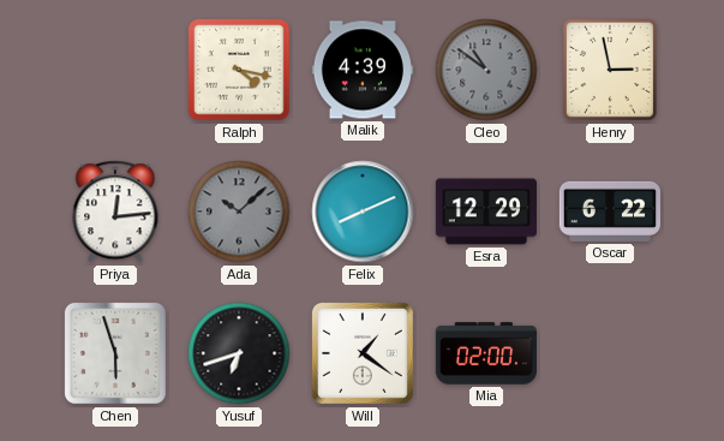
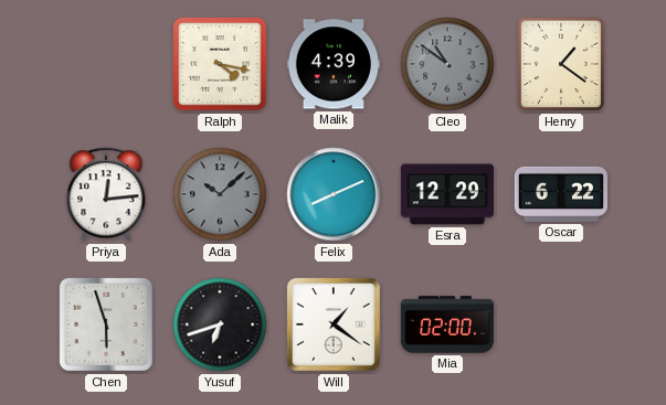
Henry: 2:58 -> 1:21
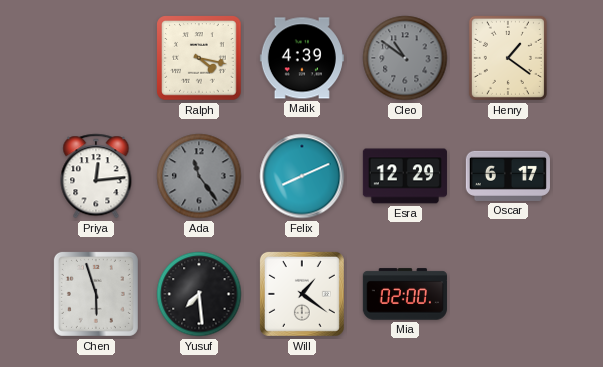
Ada: 10:08 -> 11:24
Oscar: 6:22 -> 6:17
Yusuf: 6:42 -> 7:29
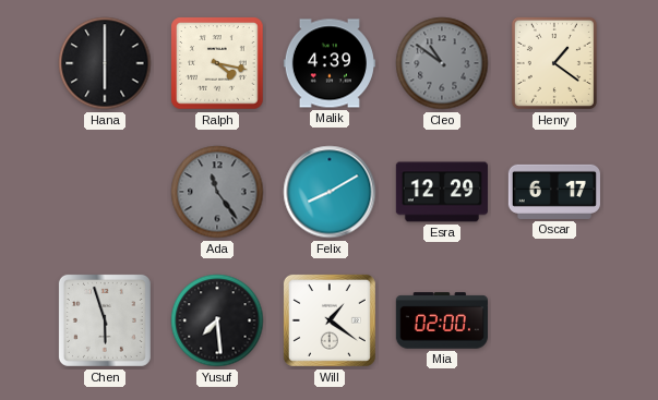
Hana: none -> 6:00
Priya: 12:14 -> none
Felix: 8:11 -> 8:10
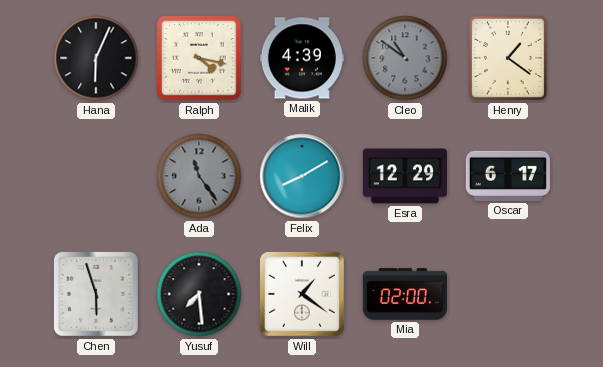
Hana: 6:00 -> 6:04
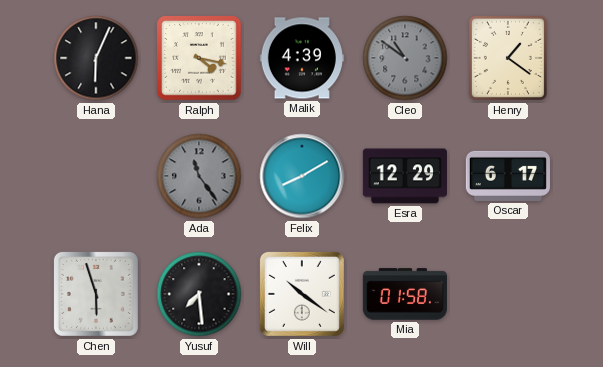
Will: 1:21 -> 10:21
Mia: 02:00 -> 01:58
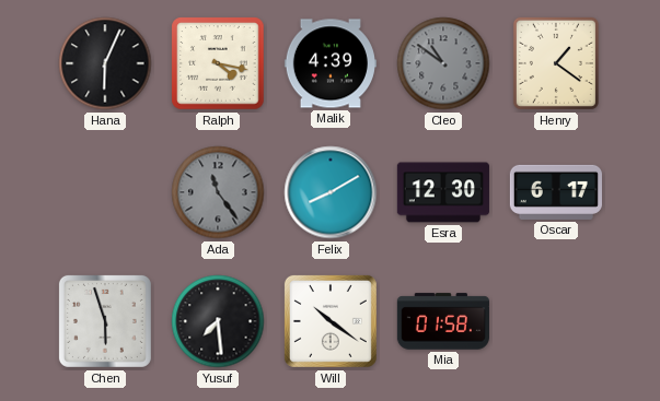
Esra: 12:29 -> 12:30
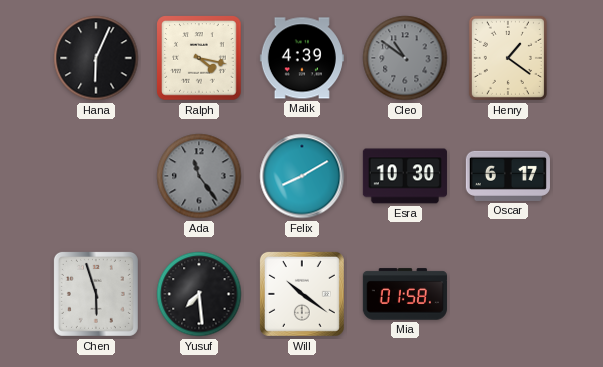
Esra: 12:30 -> 10:30
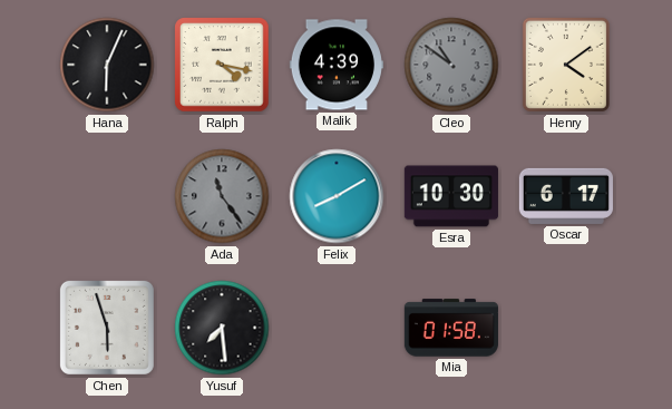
Henry: 1:21 -> 4:09
Will: 10:21 -> none
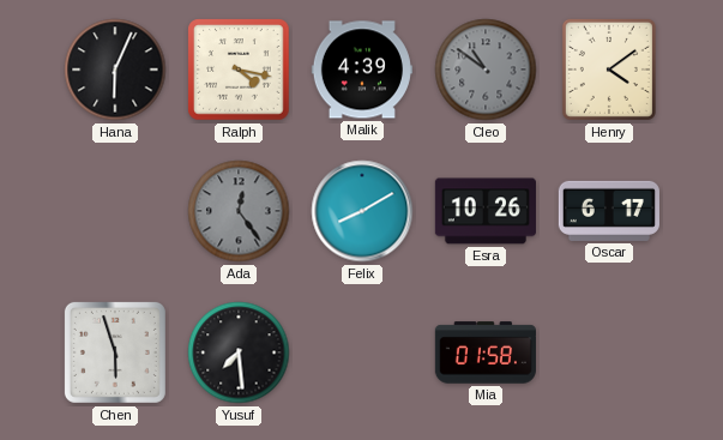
Ada: 11:24 -> 12:24
Esra: 10:30 -> 10:26
